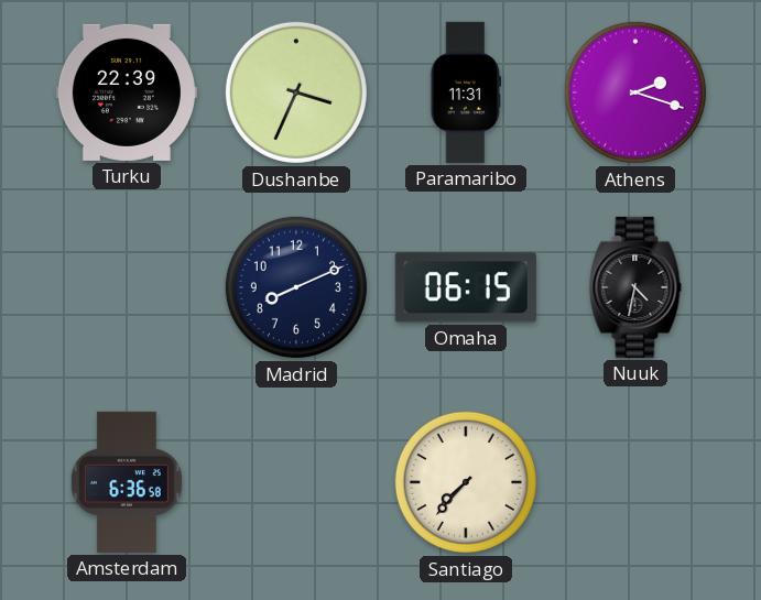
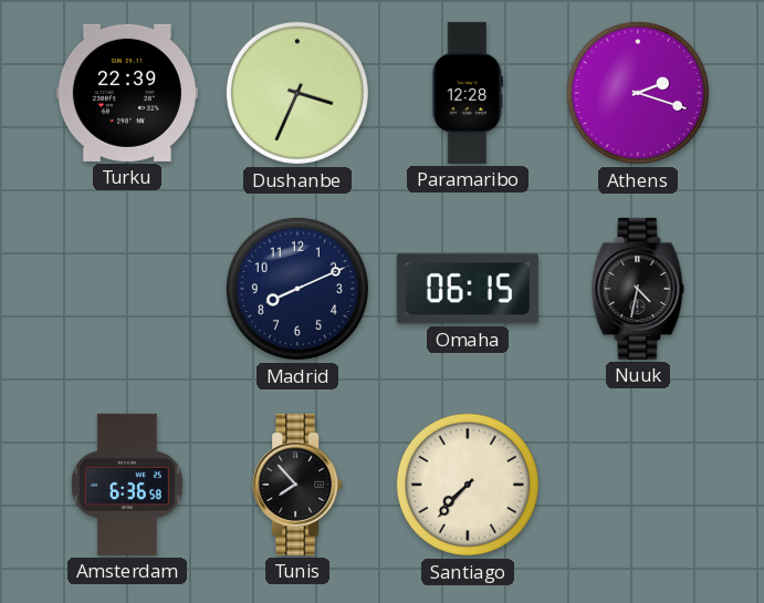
Paramaribo: 11:31 -> 12:28
Tunis: none -> 7:53
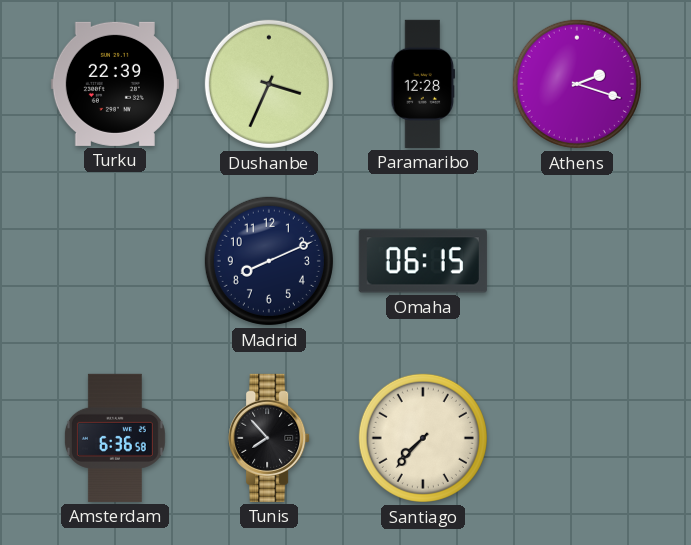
Nuuk: 4:32 -> none
